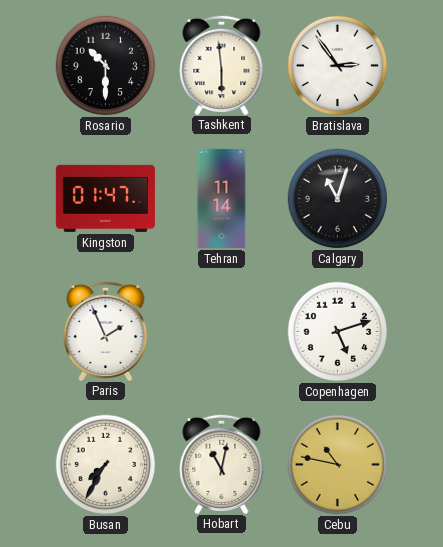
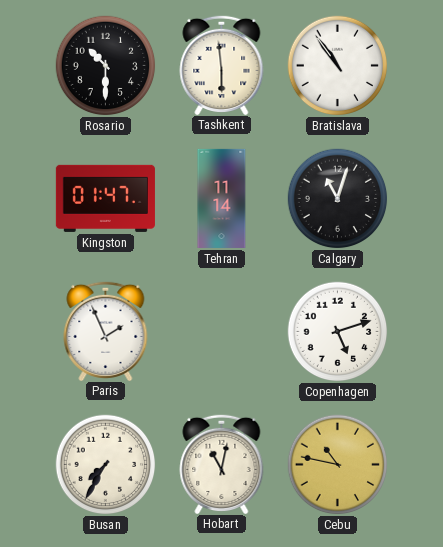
Bratislava: 2:54 -> 10:54
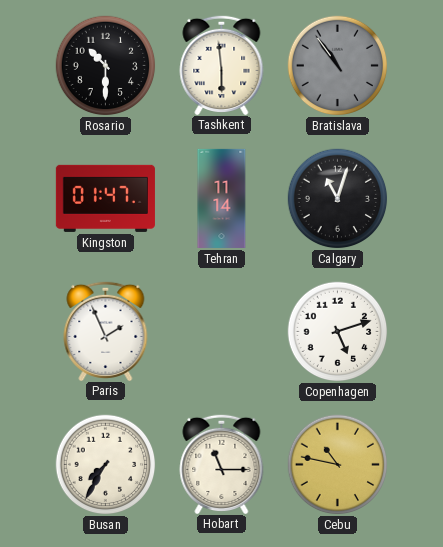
Bratislava dial: white -> grey
Hobart: 11:02 -> 11:15
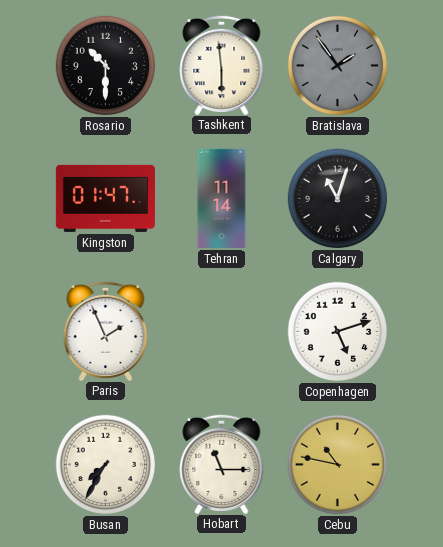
Bratislava: 10:54 -> 1:54
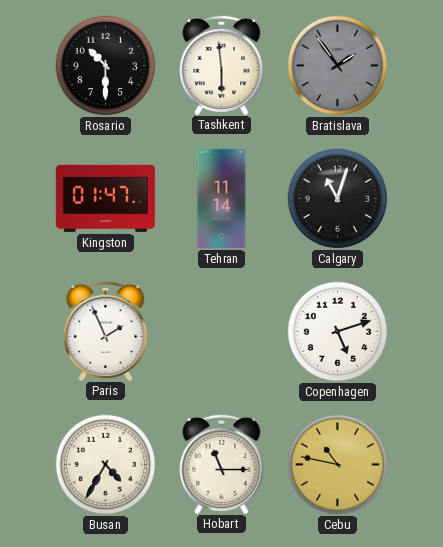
Busan: 7:35 -> 4:35
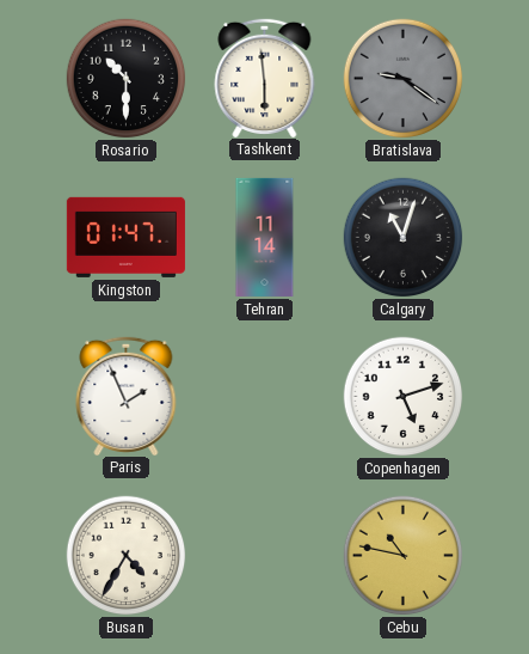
Bratislava: 1:54 -> 9:21
Hobart: 11:15 -> none
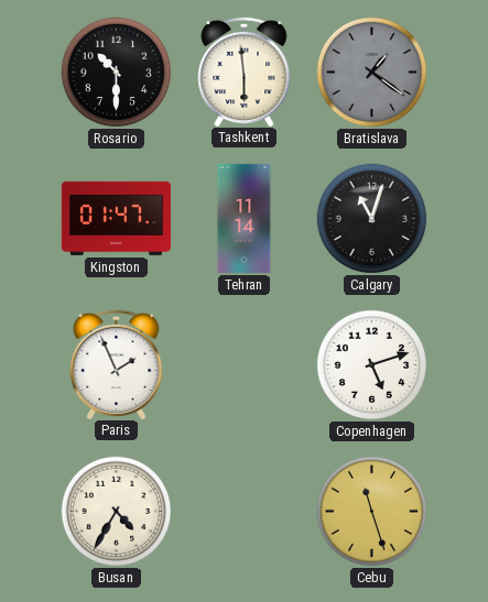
Bratislava: 9:21 -> 1:21
Cebu: 10:47 -> 11:27
